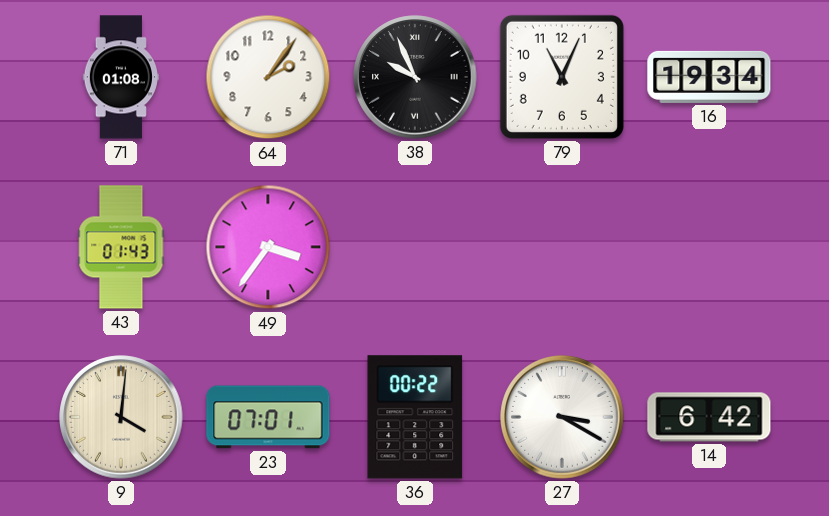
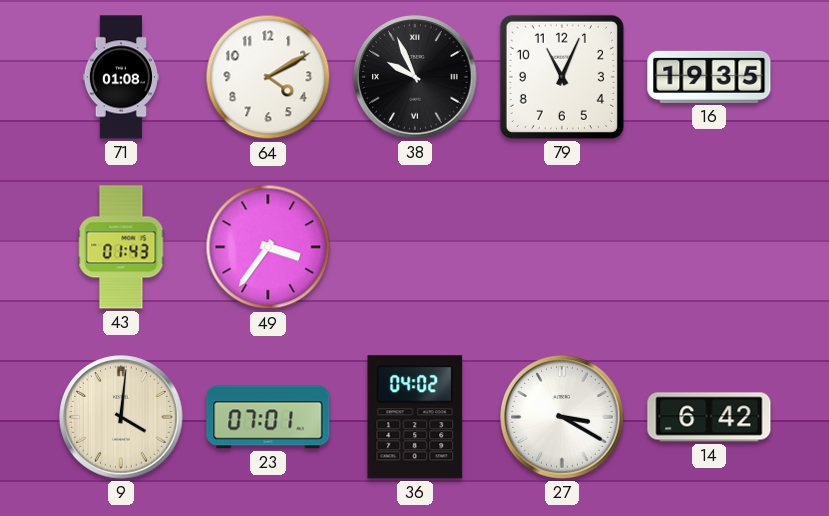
64: 2:06 -> 4:10
16: 19:34 -> 19:35
36: 00:22 -> 04:02
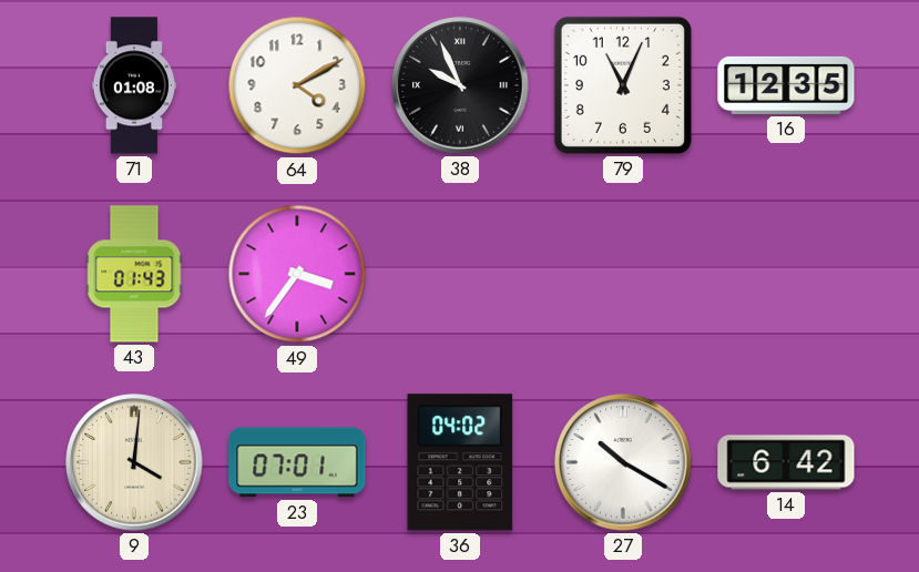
16: 19:35 -> 12:35
27: 3:20 -> 10:20
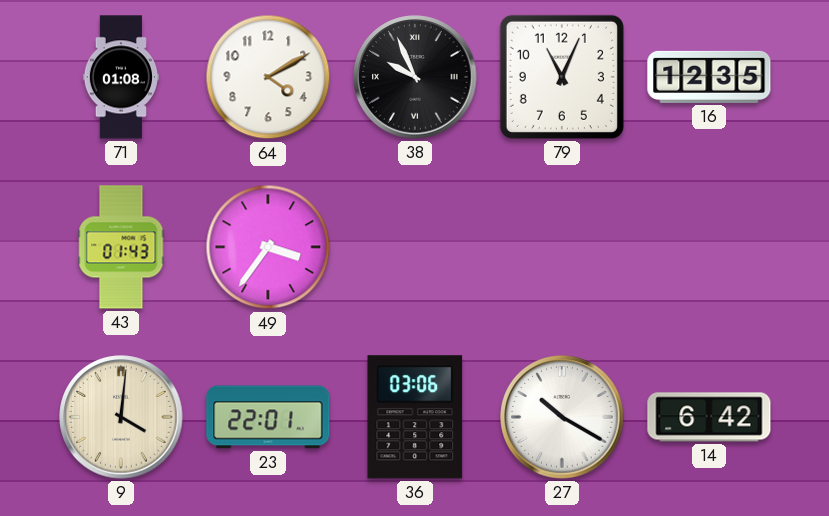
23: 07:01 -> 22:01
36: 04:02 -> 03:06
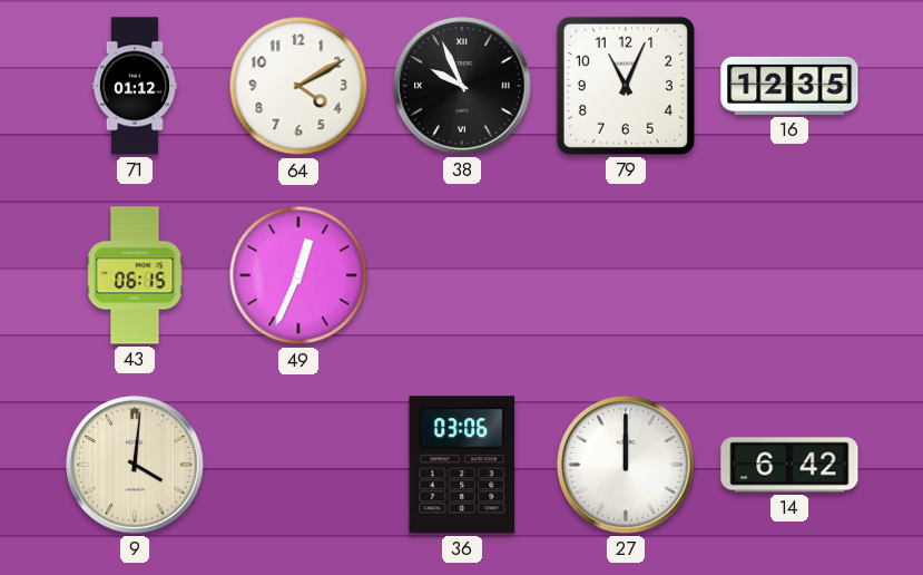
71: 01:08 -> 01:12
43: 01:43 -> 06:15
49: 3:36 -> 12:34
23: 22:01 -> none
27: 10:20 -> 12:00
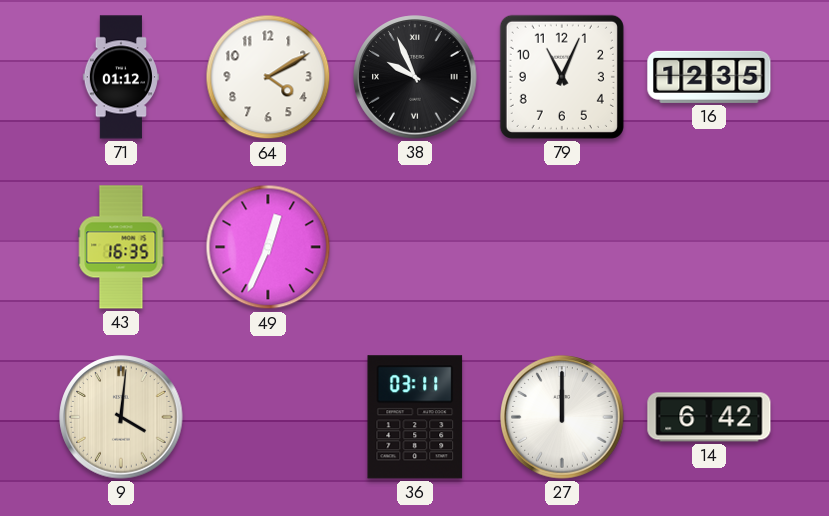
43: 06:15 -> 16:35
36: 03:06 -> 03:11
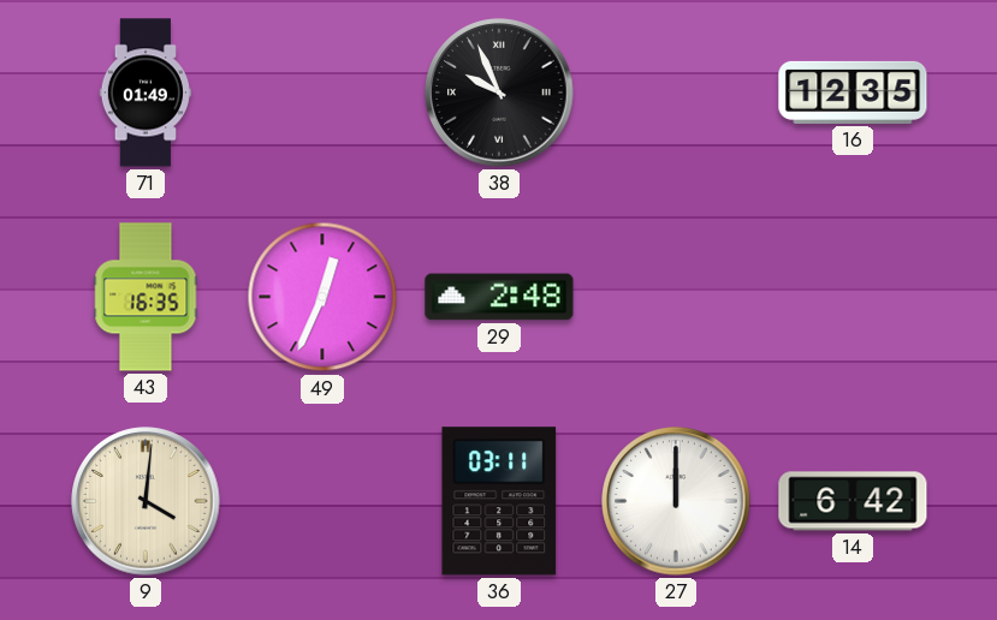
71: 01:12 -> 01:49
64: 4:10 -> none
79: 11:04 -> none
29: none -> 2:48
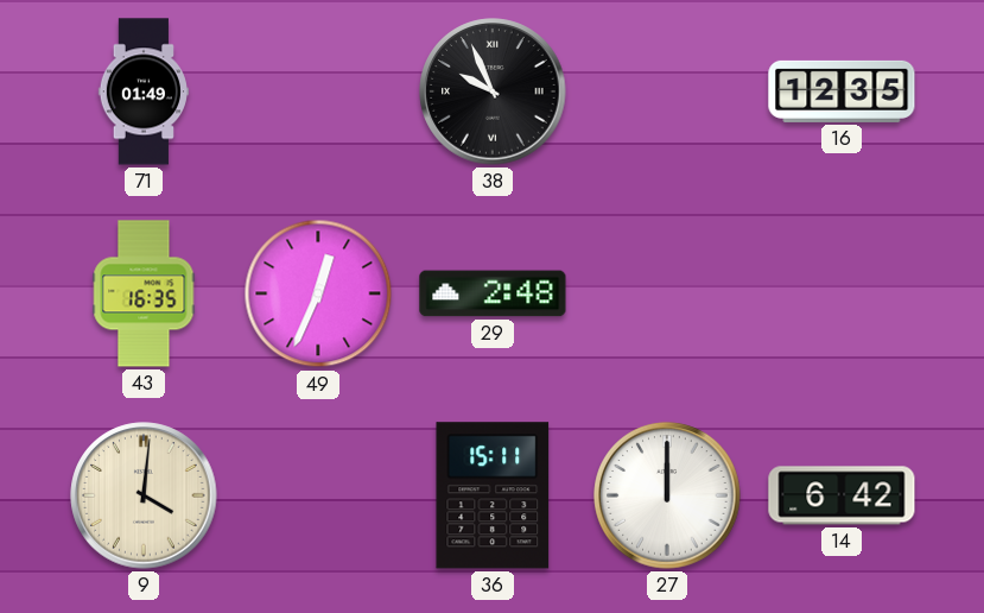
36: 03:11 -> 15:11
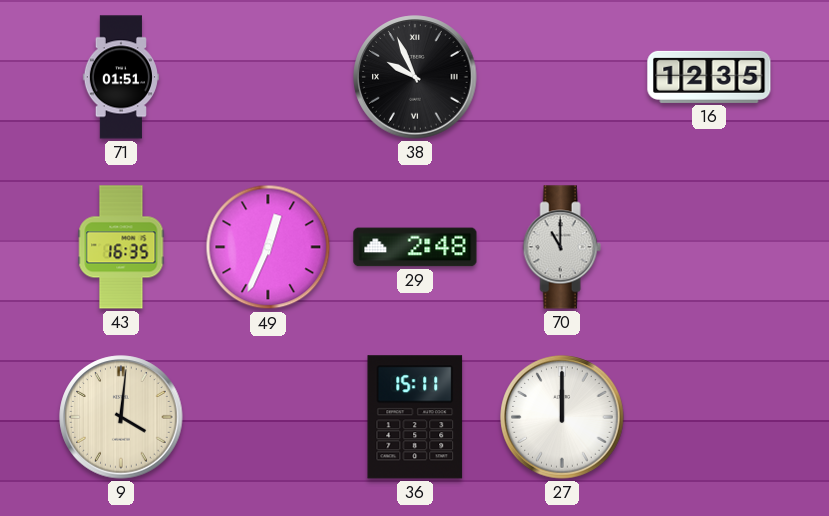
71: 01:49 -> 01:51
70: none -> 11:00
14: 6:42 -> none
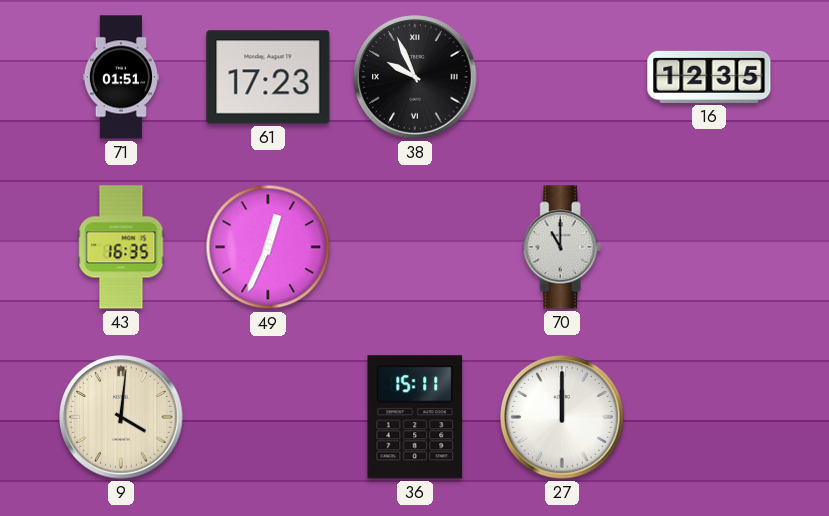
61: none -> 17:23
29: 2:48 -> none
